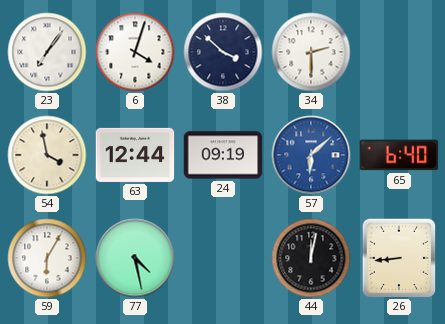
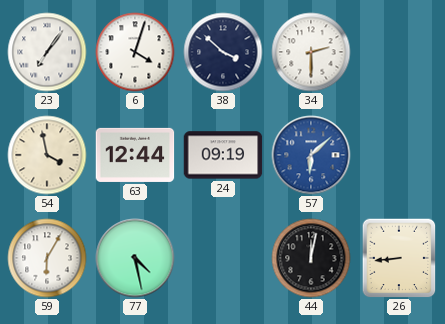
65: 6:40 -> none
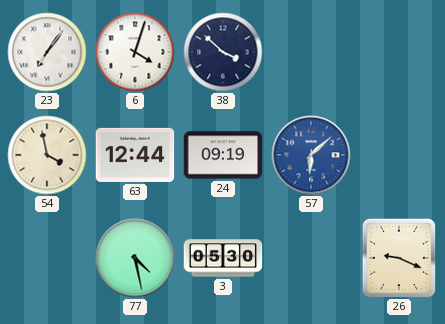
34: 2:30 -> none
59: 6:05 -> none
3: none -> 05:30
44: 12:02 -> none
26: 8:44 -> 9:19
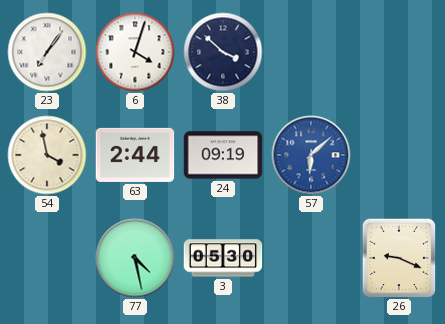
63: 12:44 -> 2:44
